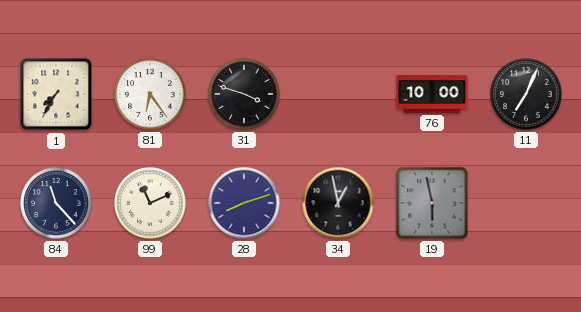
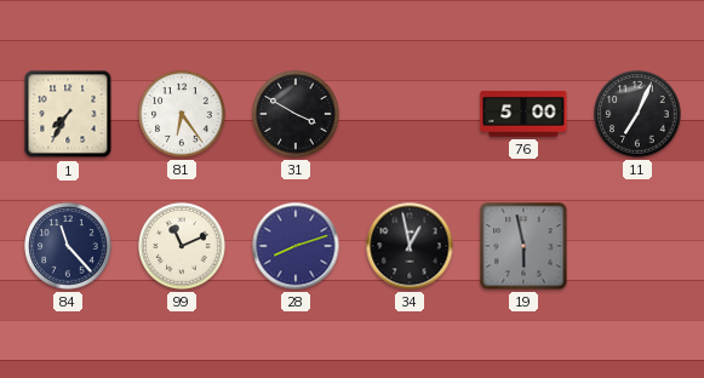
31: 3:48 -> 3:50
76: 10:00 -> 5:00
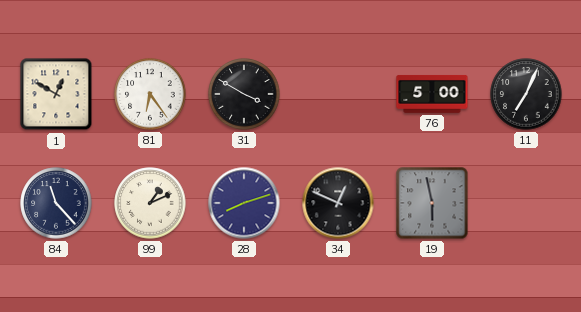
1: 7:35 -> 12:50
99: 11:11 -> 1:11
34: 12:58 -> 12:49
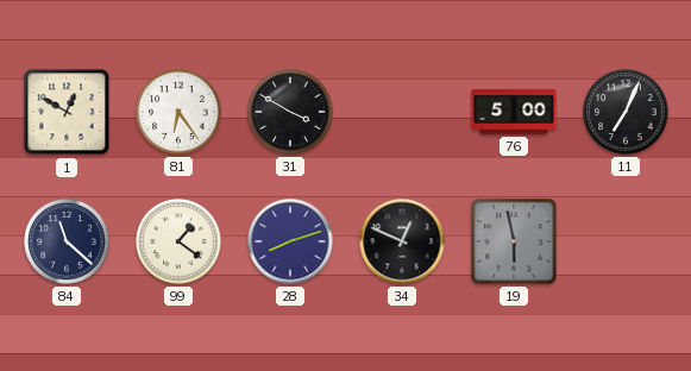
84: 11:23 -> 11:22
99: 1:11 -> 1:21
